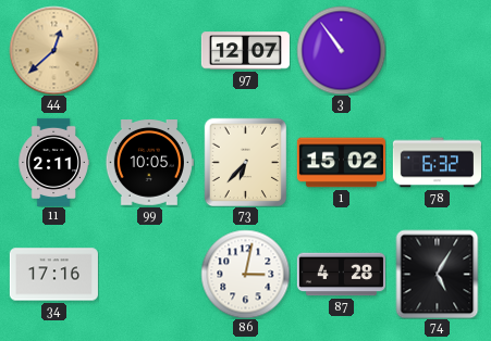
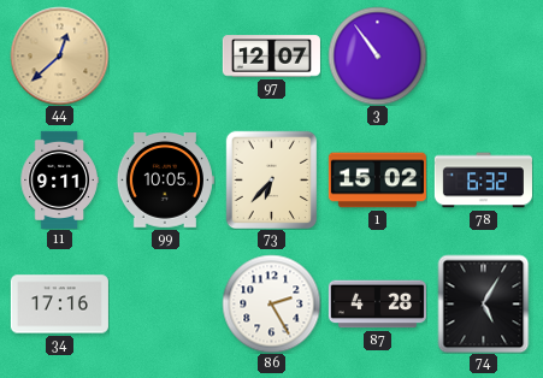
11: 2:11 -> 9:11
86: 3:02 -> 2:25
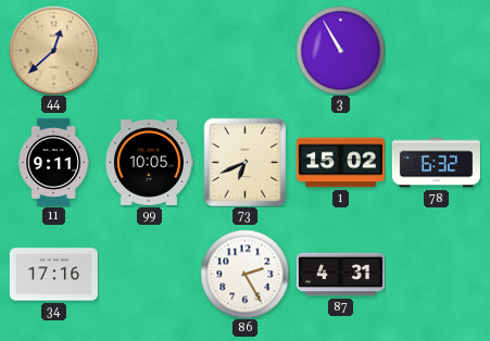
97: 12:07 -> none
3: 10:54 -> 10:55
73: 6:37 -> 6:41
87: 4:28 -> 4:31
74: 5:05 -> none
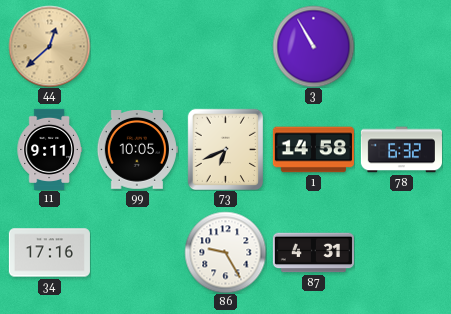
1: 15:02 -> 14:58
86: 2:25 -> 9:25
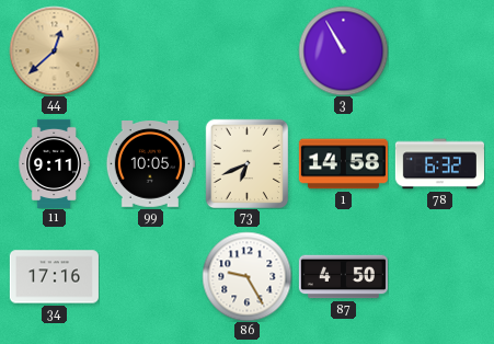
87: 4:31 -> 4:50
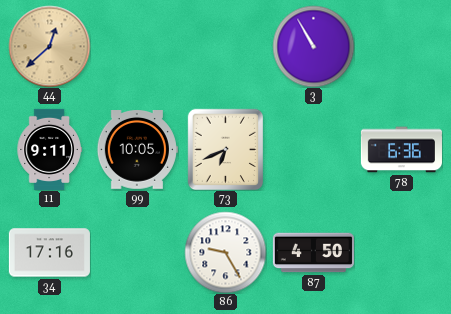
1: 14:58 -> none
78: 6:32 -> 6:36
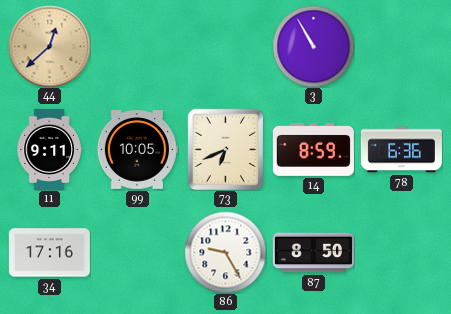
14: none -> 8:59
87: 4:50 -> 8:50
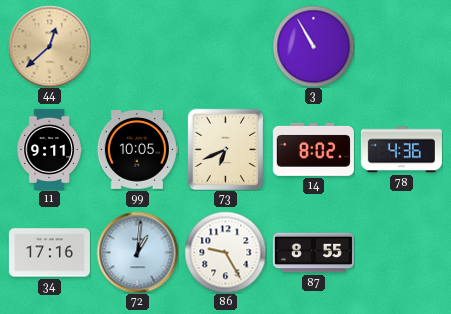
14: 8:59 -> 8:02
78: 6:36 -> 4:36
72: none -> 1:01
87: 8:50 -> 8:55
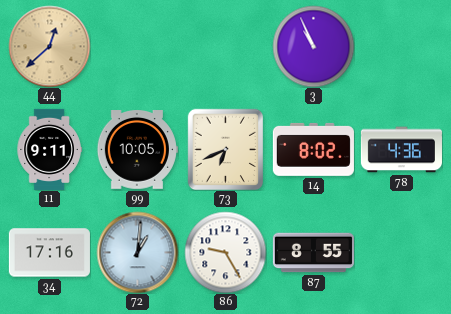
3: 10:55 -> 10:56
